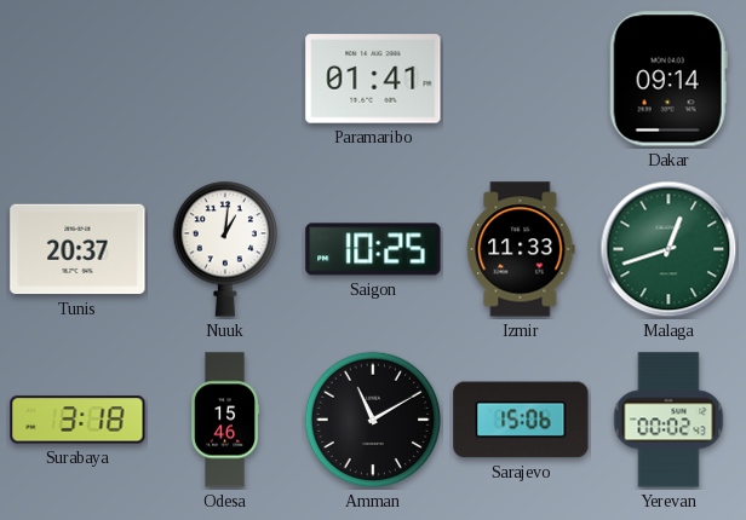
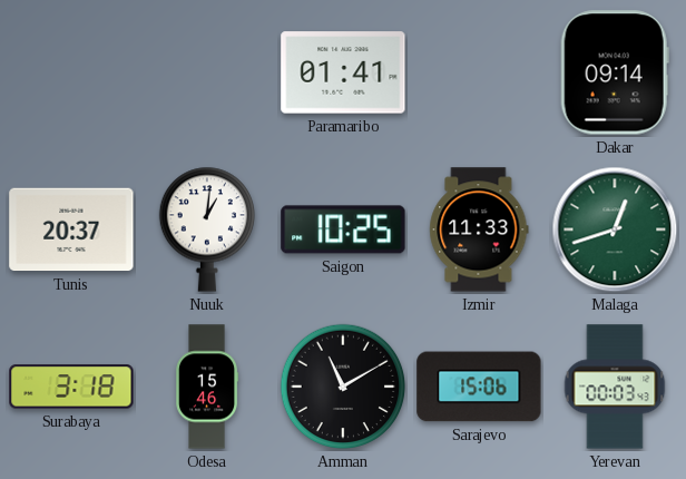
Yerevan: 00:02 -> 00:03
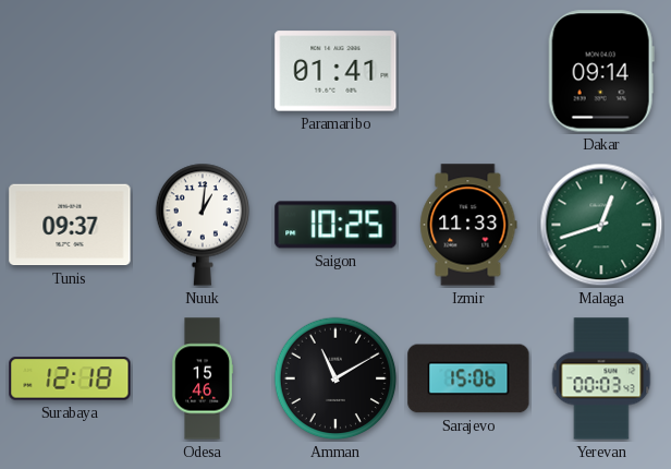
Tunis: 20:37 -> 09:37
Surabaya: 3:18 -> 12:18
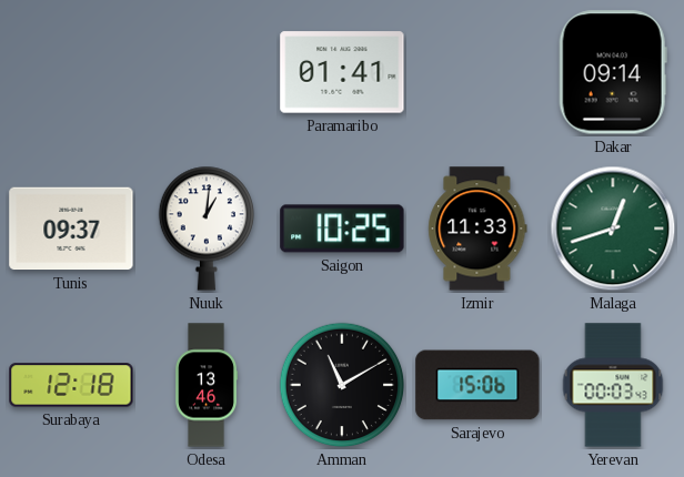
Odesa: 15:46 -> 13:46
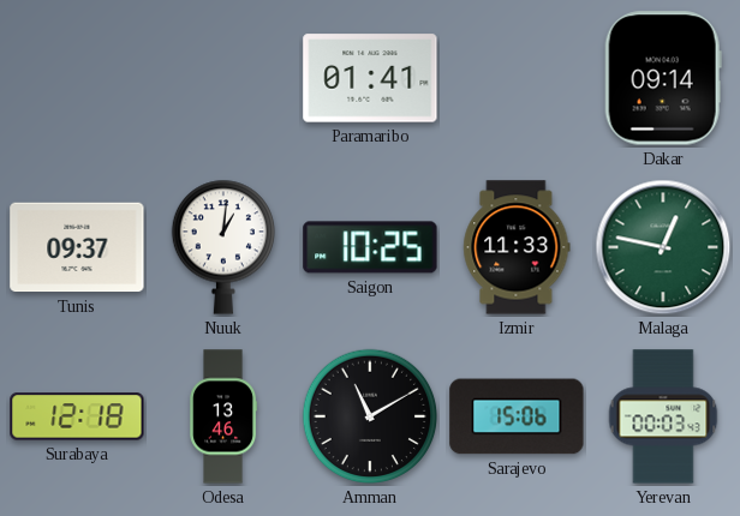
Malaga: 12:42 -> 12:47
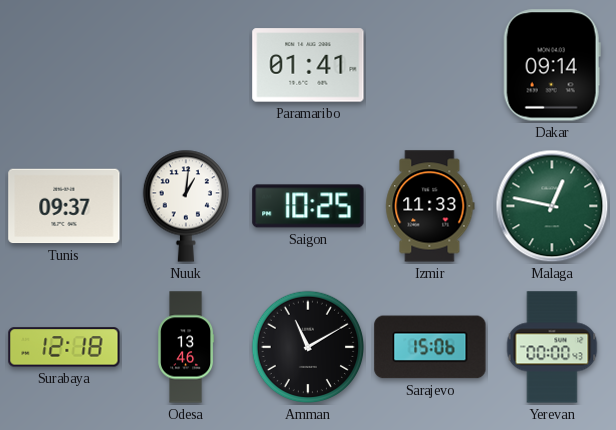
Yerevan: 00:03 -> 00:00
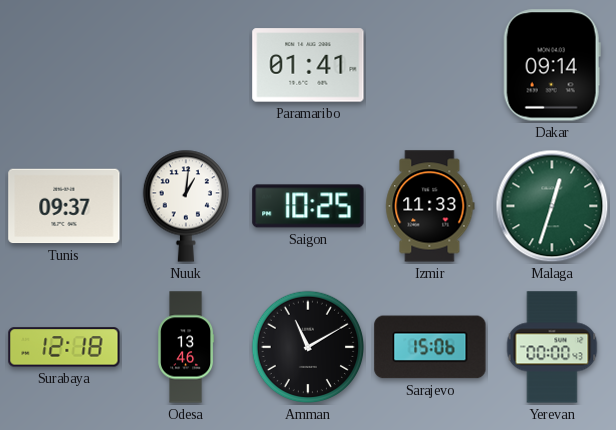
Malaga: 12:47 -> 12:33
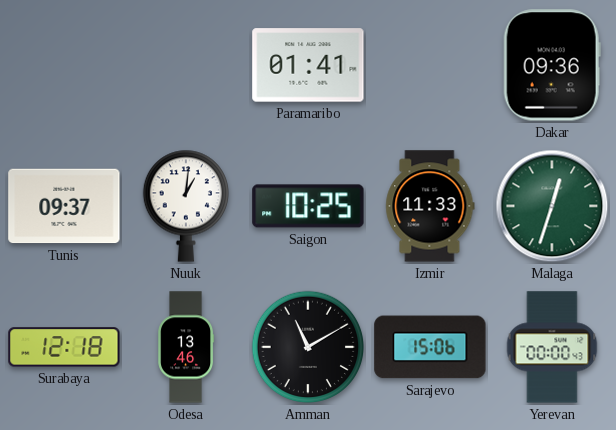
Dakar: 09:14 -> 09:36
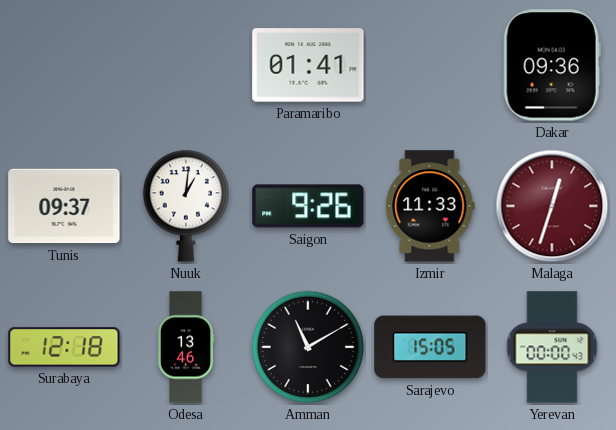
Saigon: 10:25 -> 9:26
Malaga dial: green -> burgundy
Sarajevo: 15:06 -> 15:05
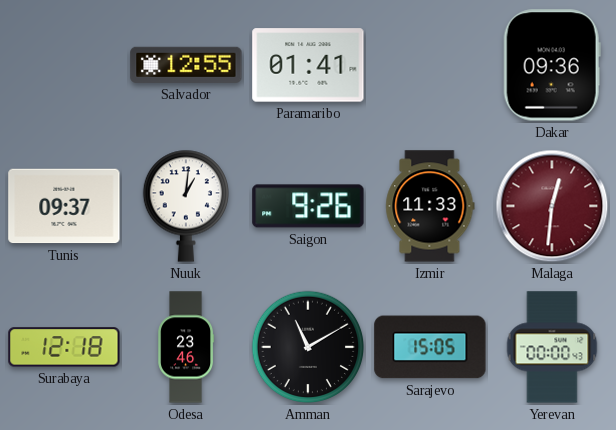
Salvador: none -> 12:55
Malaga: 12:33 -> 12:31
Odesa: 13:46 -> 23:46
